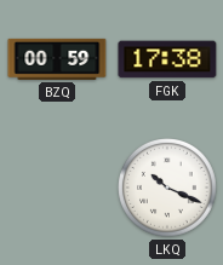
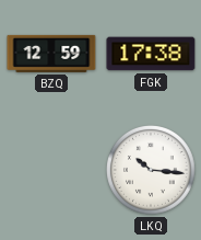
BZQ: 00:59 -> 12:59
LKQ: 10:19 -> 10:16
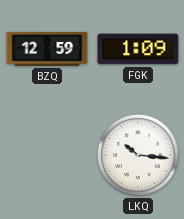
FGK: 17:38 -> 1:09
